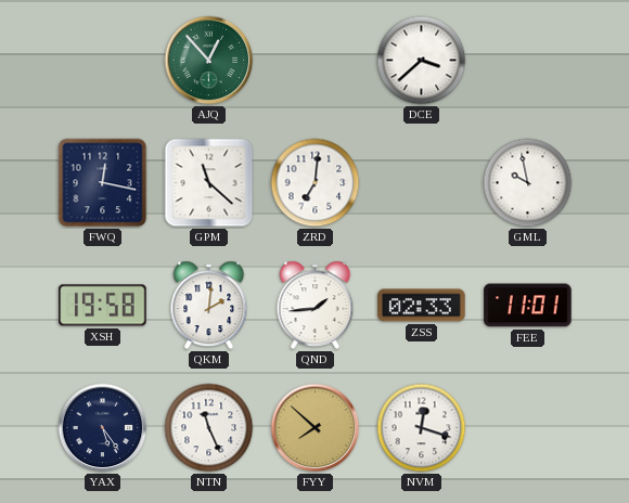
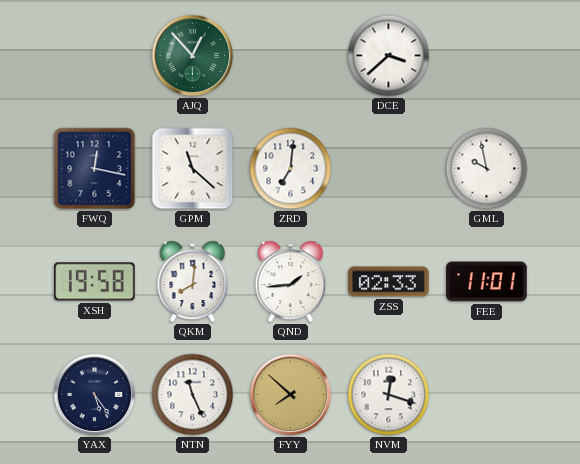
QKM: 2:01 -> 8:01
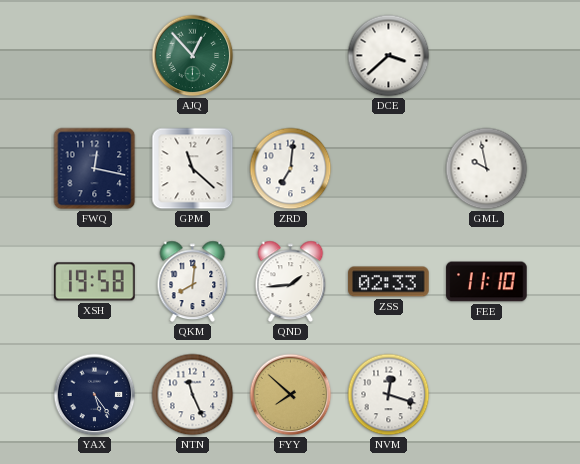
FEE: 11:01 -> 11:10
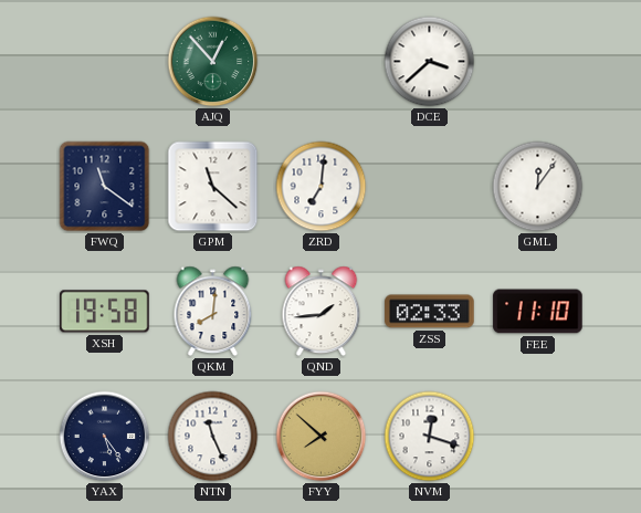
FWQ: 12:17 -> 11:21
GML: 9:58 -> 12:06
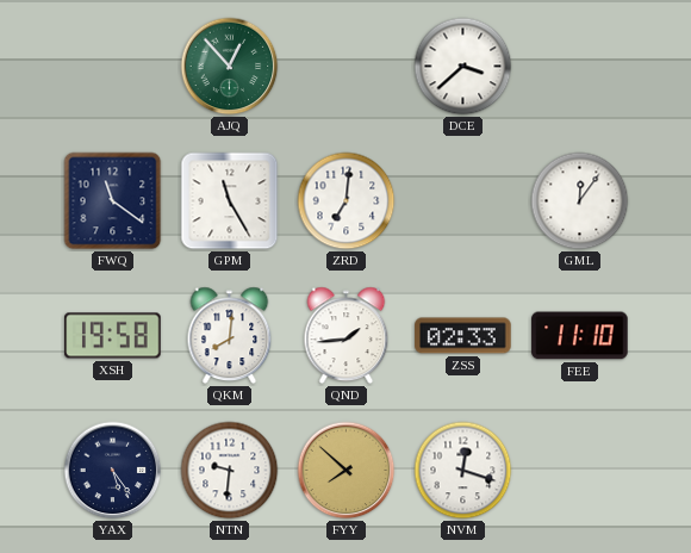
GPM: 11:22 -> 11:25
NTN: 11:26 -> 9:31
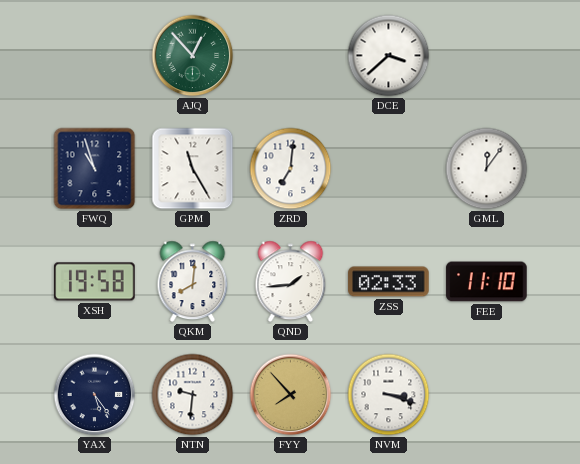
FWQ: 11:21 -> 10:57
FYY: 7:52 -> 7:53
NVM: 12:18 -> 3:18
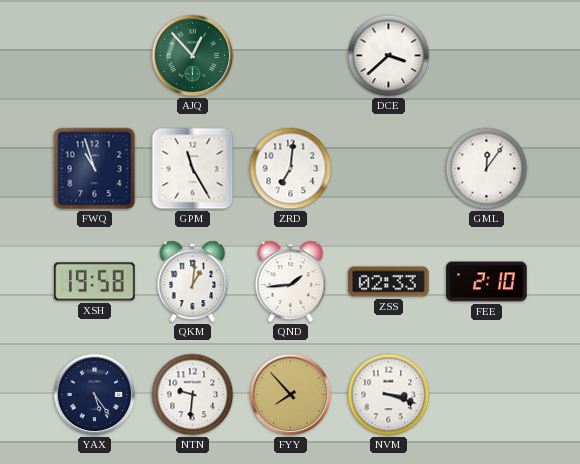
QKM: 8:01 -> 1:01
FEE: 11:10 -> 2:10
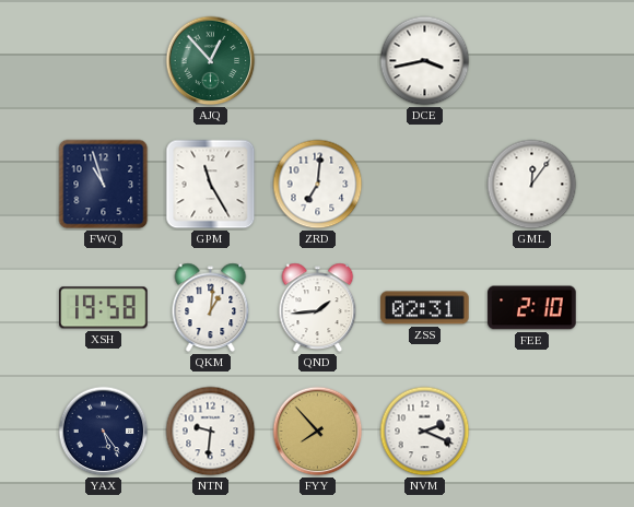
DCE: 3:38 -> 3:43
ZSS: 02:33 -> 02:31
NVM: 3:18 -> 2:19
